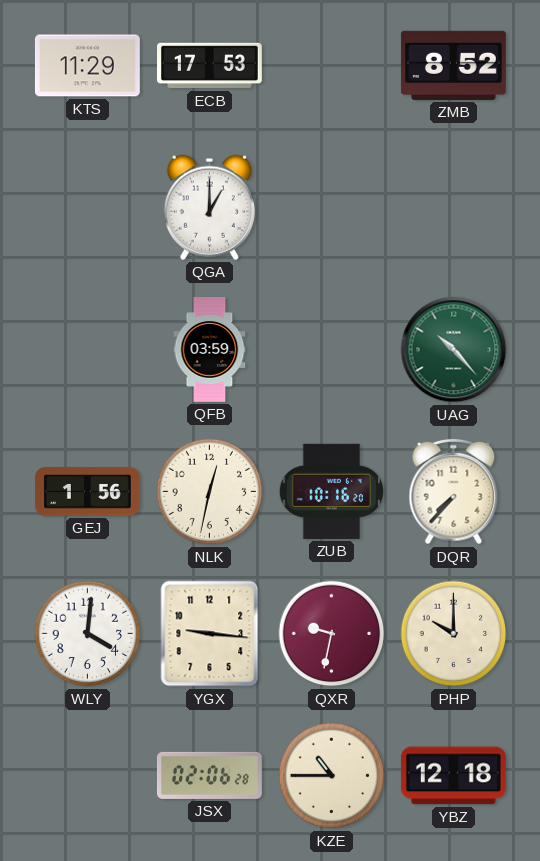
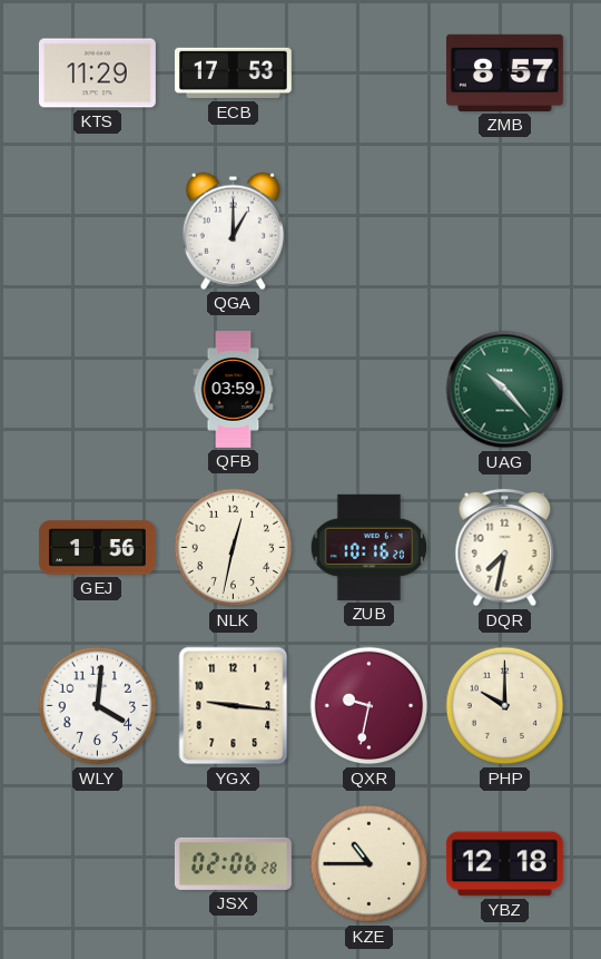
ZMB: 8:52 -> 8:57
DQR: 7:37 -> 7:32
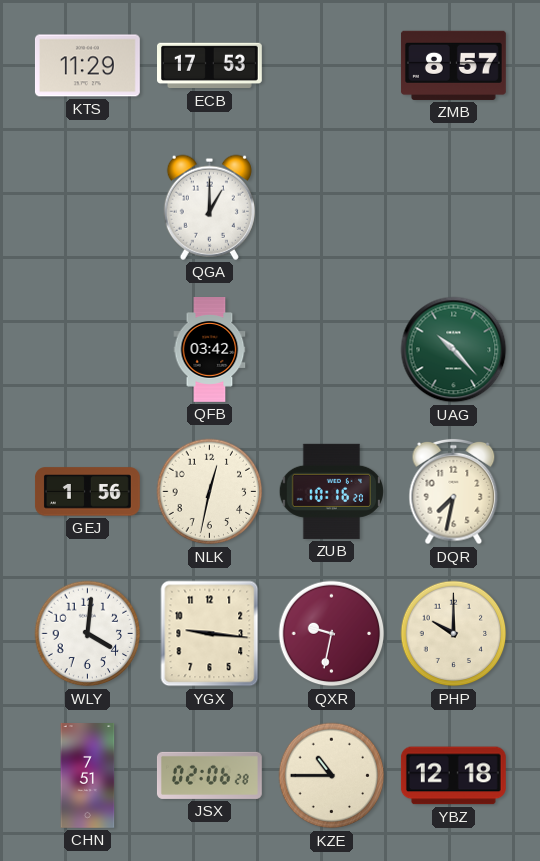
QFB: 03:59 -> 03:42
CHN: none -> 7:51
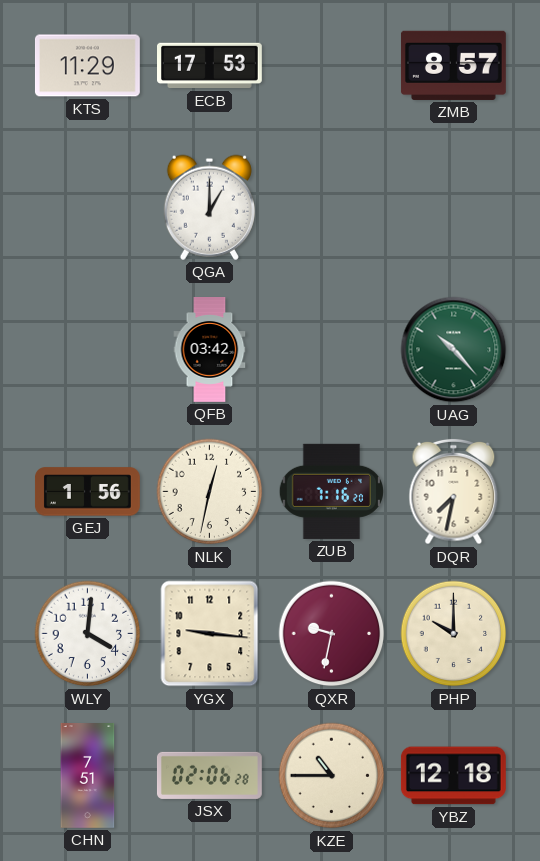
ZUB: 10:16 -> 7:16
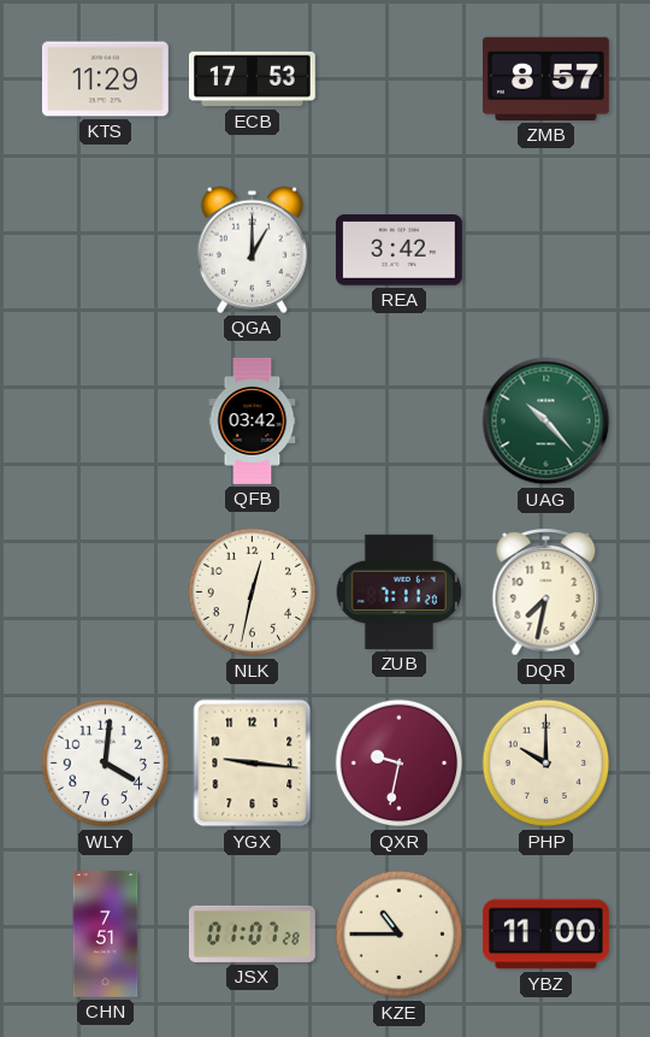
REA: none -> 3:42
GEJ: 1:56 -> none
ZUB: 7:16 -> 7:11
JSX: 02:06 -> 01:07
YBZ: 12:18 -> 11:00
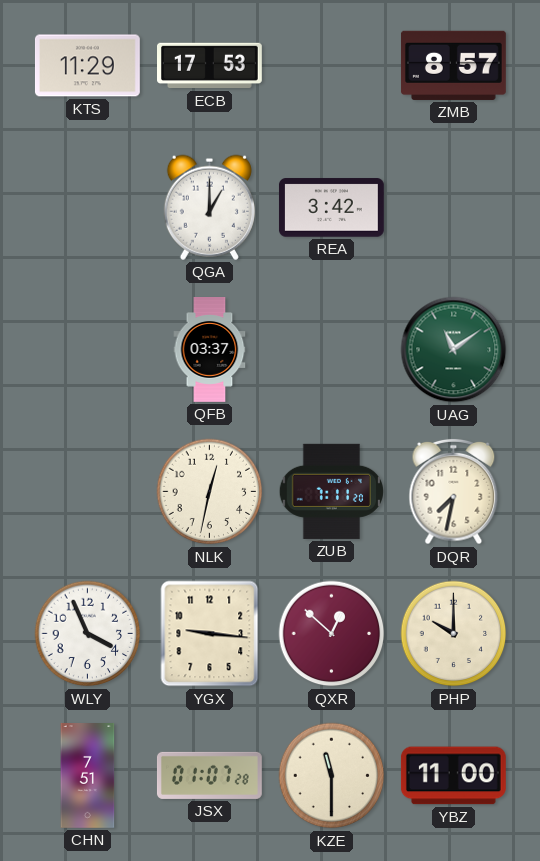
QFB: 03:42 -> 03:37
UAG: 10:23 -> 11:09
WLY: 4:01 -> 3:56
QXR: 9:32 -> 12:52
KZE: 10:45 -> 11:30
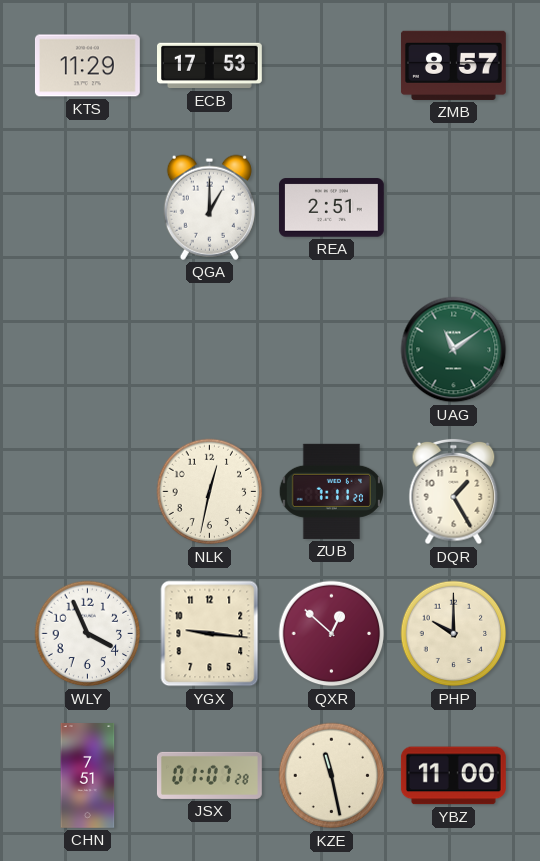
REA: 3:42 -> 2:51
QFB: 03:37 -> none
DQR: 7:32 -> 1:25
KZE: 11:30 -> 11:28
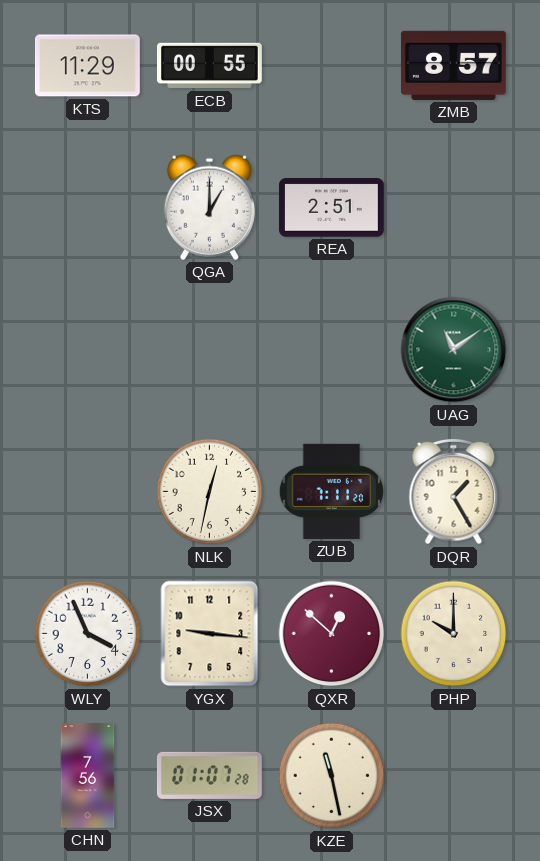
ECB: 17:53 -> 00:55
CHN: 7:51 -> 7:56
YBZ: 11:00 -> none
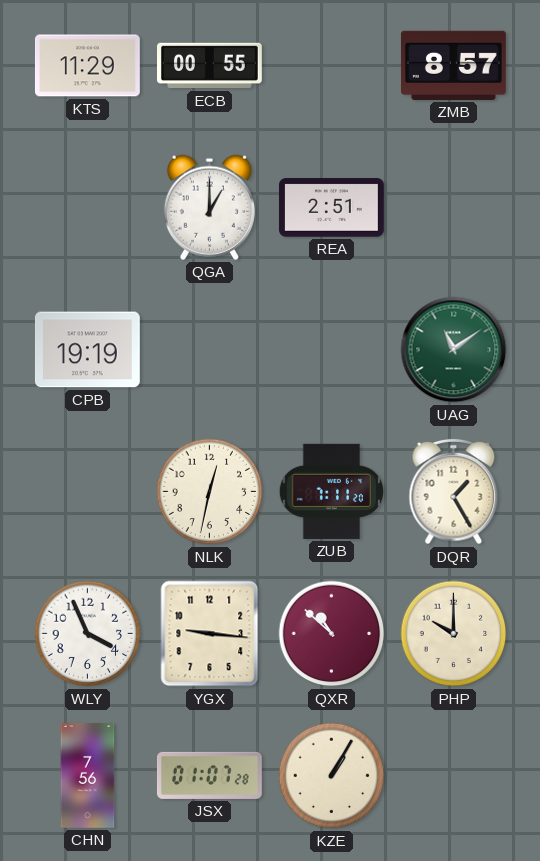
CPB: none -> 19:19
QXR: 12:52 -> 10:52
KZE: 11:28 -> 1:05
